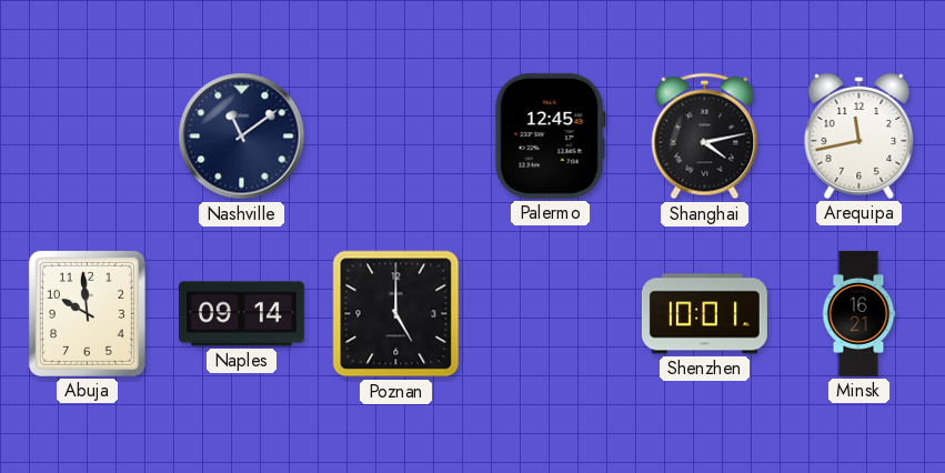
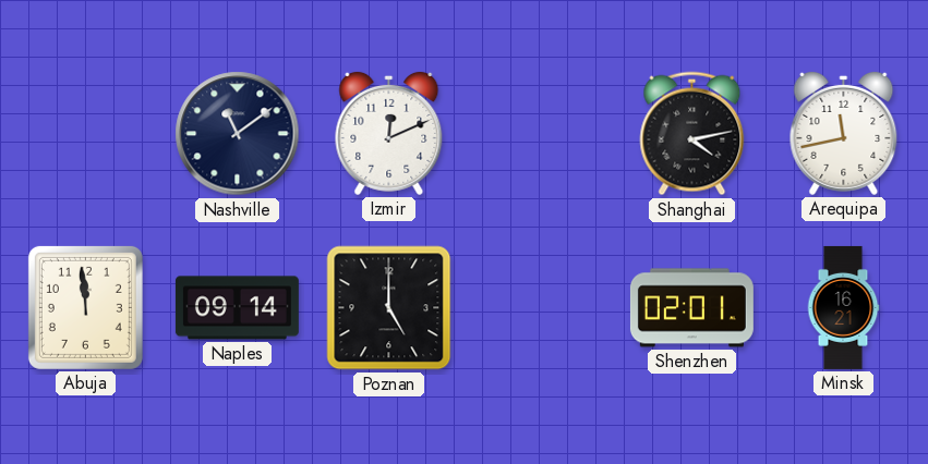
Izmir: none -> 12:11
Palermo: 12:45 -> none
Abuja: 9:59 -> 11:59
Shenzhen: 10:01 -> 02:01
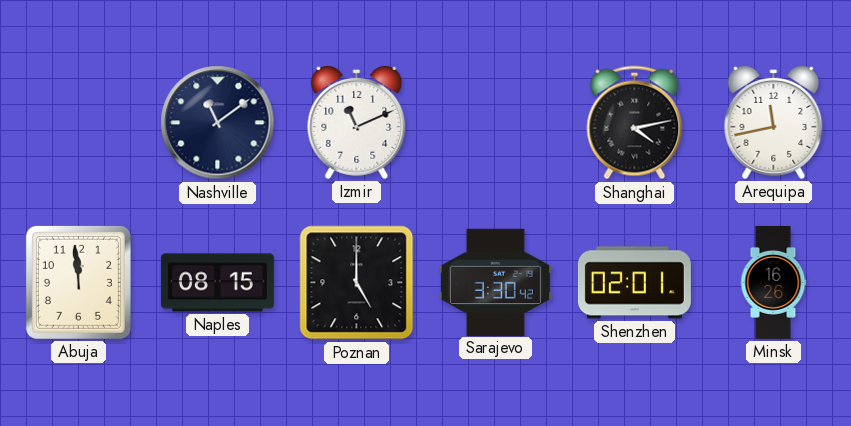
Izmir: 12:11 -> 11:11
Naples: 09:14 -> 08:15
Sarajevo: none -> 3:30
Minsk: 16:21 -> 16:26
